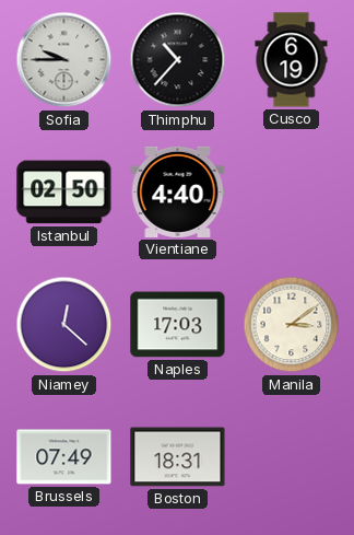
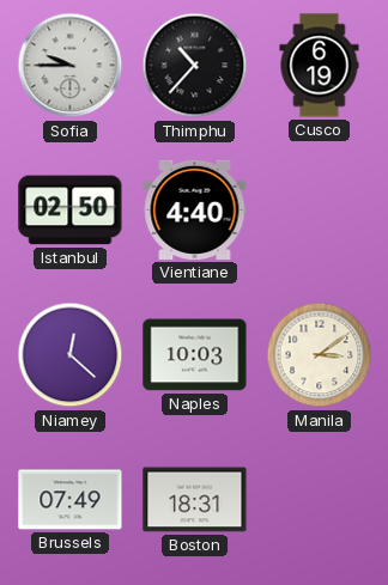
Naples: 17:03 -> 10:03
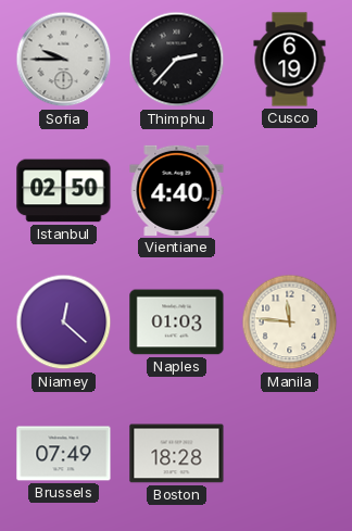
Thimphu: 10:37 -> 2:37
Naples: 10:03 -> 01:03
Manila: 3:09 -> 11:46
Boston: 18:31 -> 18:28
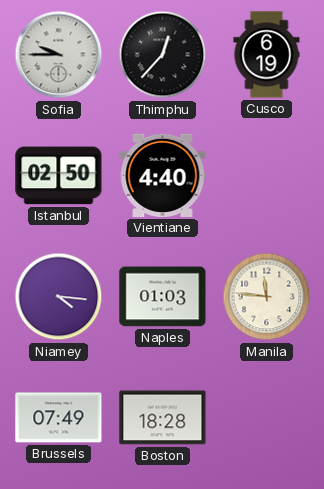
Thimphu: 2:37 -> 12:37
Niamey: 12:22 -> 4:16
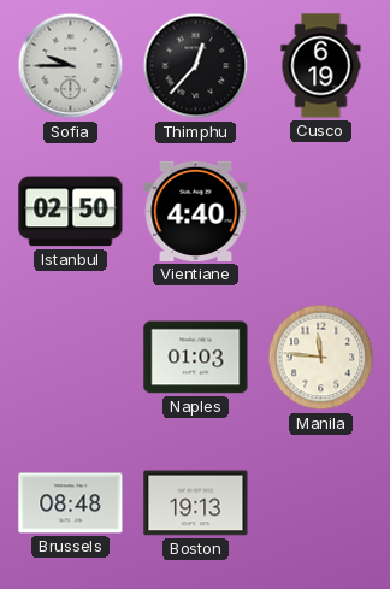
Niamey: 4:16 -> none
Brussels: 07:49 -> 08:48
Boston: 18:28 -> 19:13
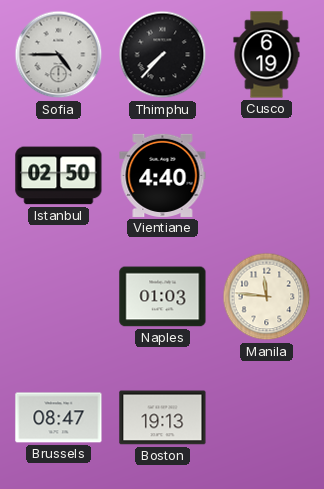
Sofia: 9:45 -> 4:45
Thimphu: 12:37 -> 7:37
Brussels: 08:48 -> 08:47
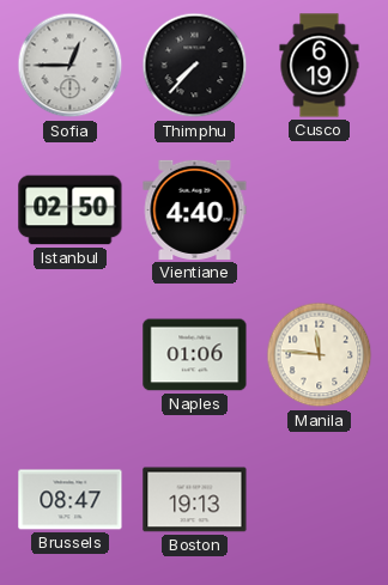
Sofia: 4:45 -> 12:45
Naples: 01:03 -> 01:06
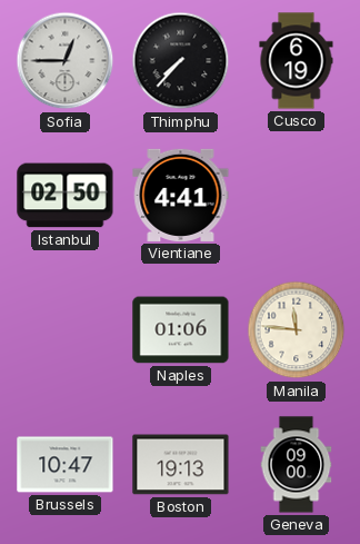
Vientiane: 4:40 -> 4:41
Brussels: 08:47 -> 10:47
Geneva: none -> 09:00
